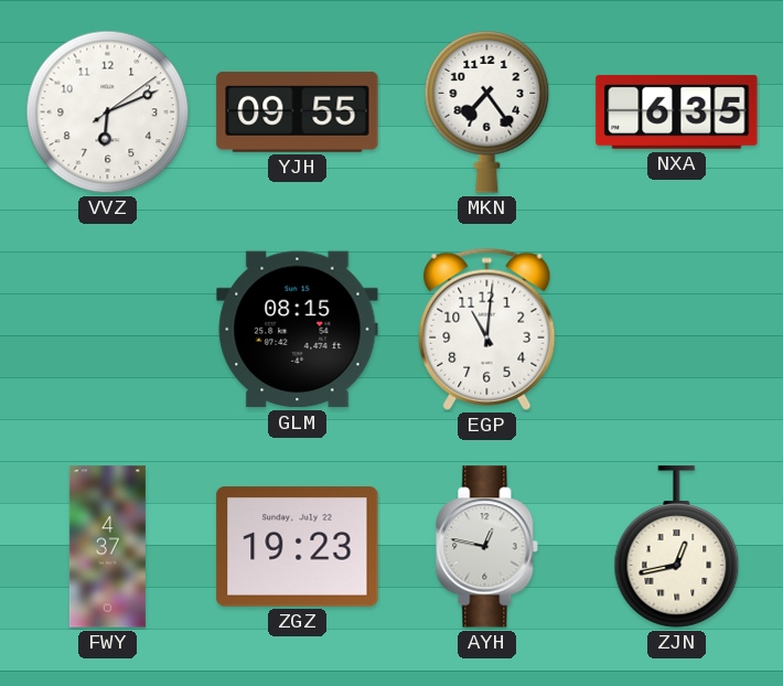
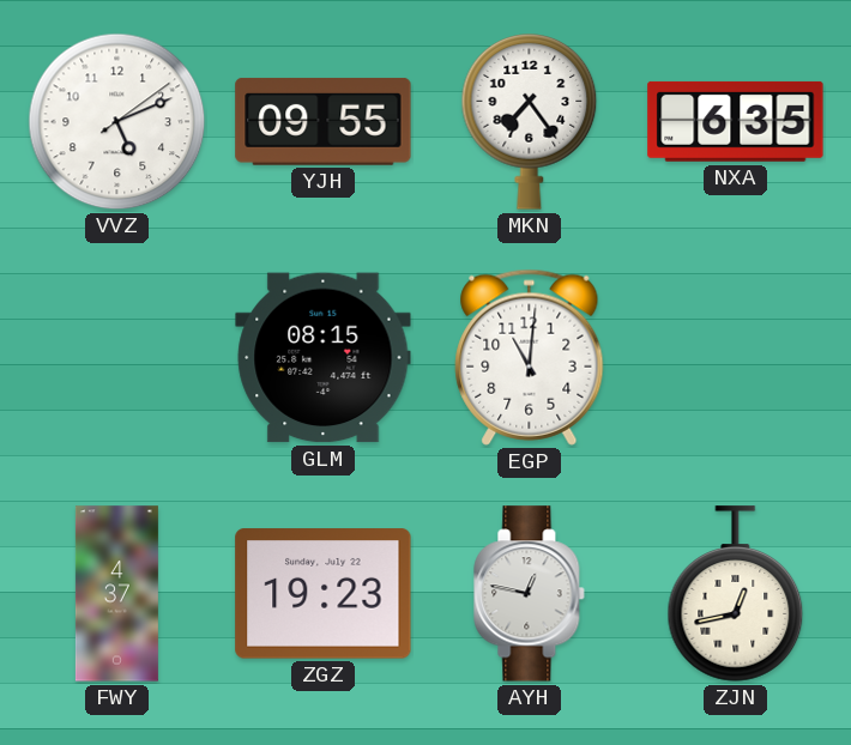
VVZ: 6:11 -> 5:11
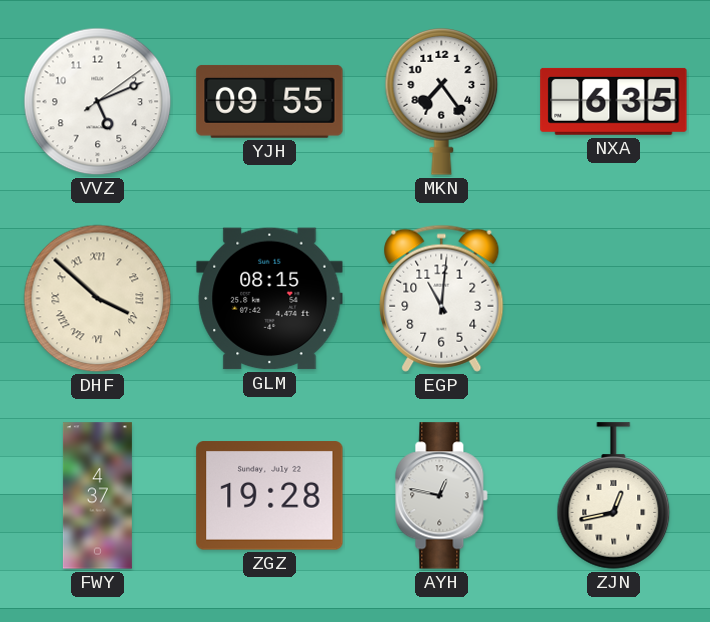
DHF: none -> 3:52
ZGZ: 19:23 -> 19:28
